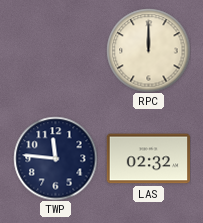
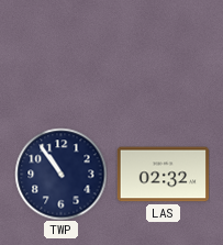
RPC: 12:00 -> none
TWP: 11:46 -> 10:54
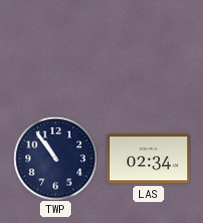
LAS: 02:32 -> 02:34
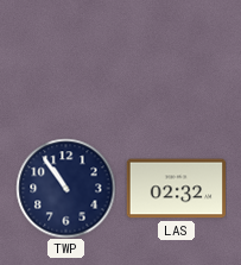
LAS: 02:34 -> 02:32
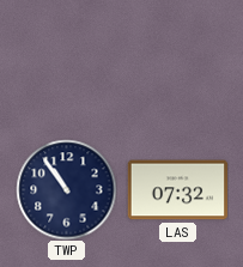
LAS: 02:32 -> 07:32
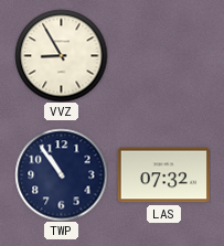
VVZ: none -> 8:55
